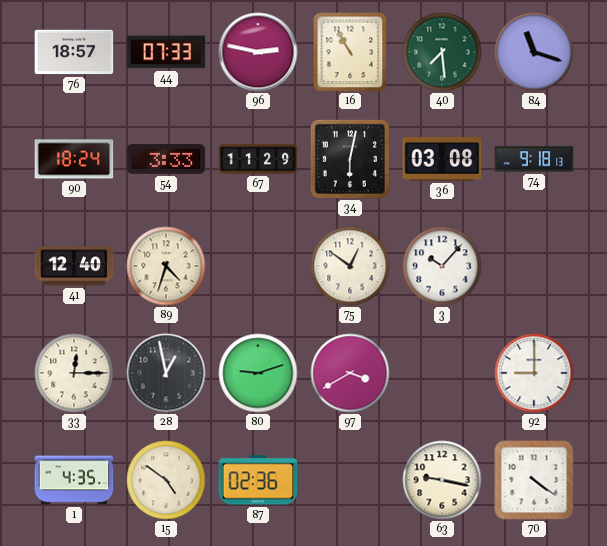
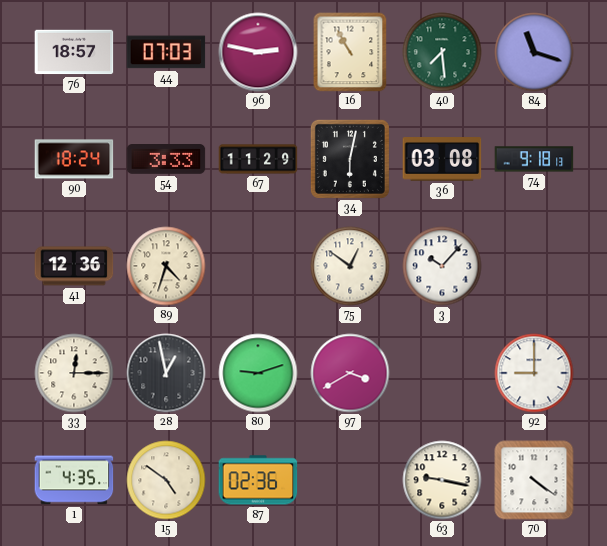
44: 07:33 -> 07:03
41: 12:40 -> 12:36
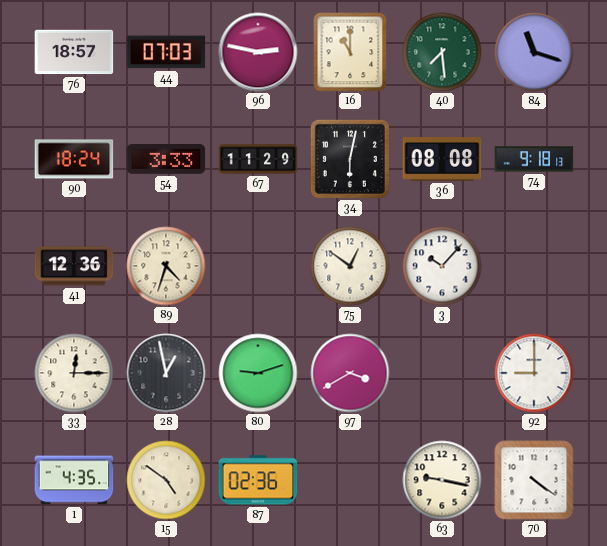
16: 10:55 -> 11:00
36: 03:08 -> 08:08
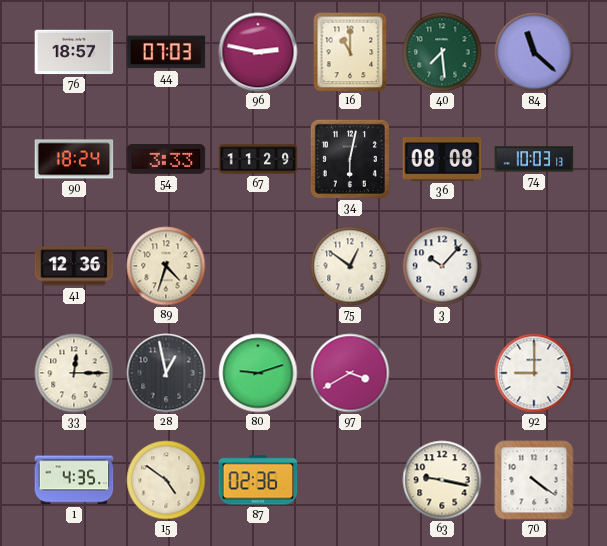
84: 11:18 -> 11:22
74: 9:18 -> 10:03
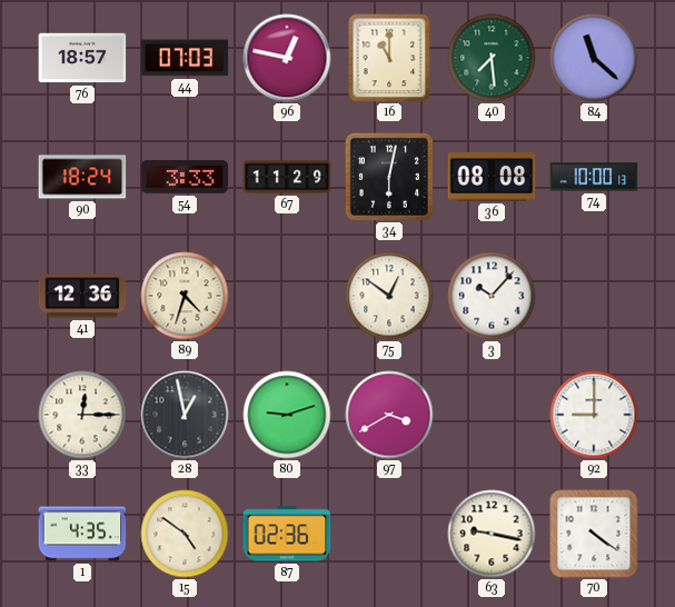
96: 2:47 -> 12:47
74: 10:03 -> 10:00
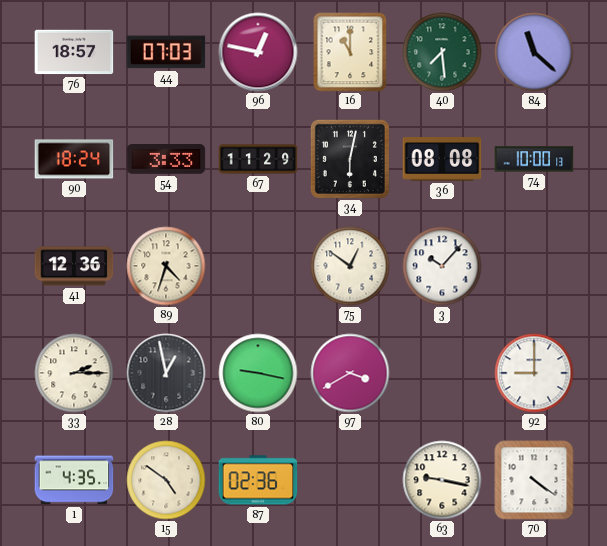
33: 12:15 -> 2:15
80: 9:12 -> 9:17
